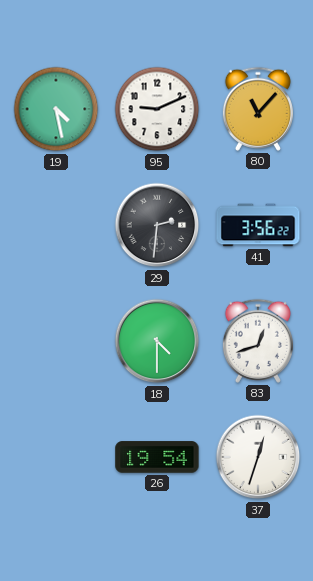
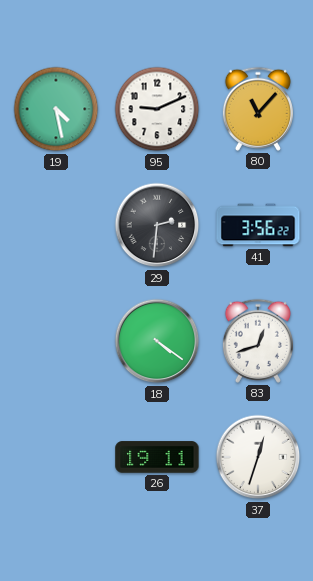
18: 4:30 -> 4:21
26: 19:54 -> 19:11
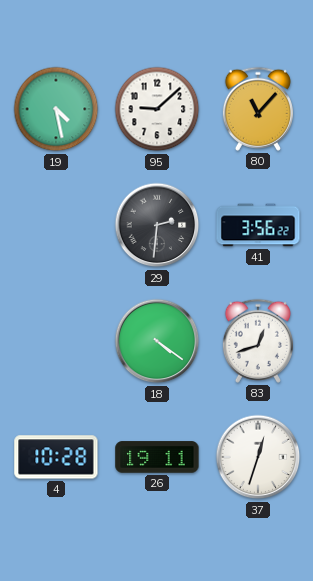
95: 9:11 -> 9:08
4: none -> 10:28
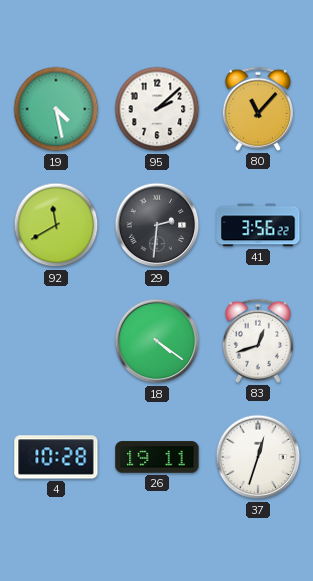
95: 9:08 -> 2:08
92: none -> 11:40
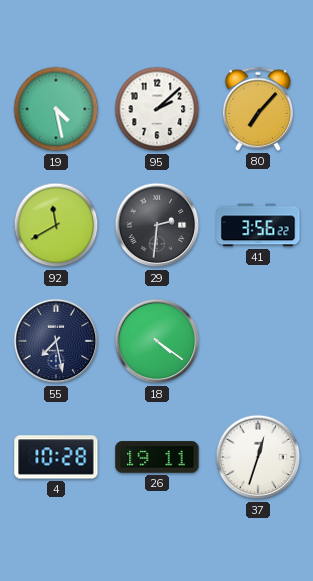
80: 11:07 -> 7:07
55: none -> 7:28
83: 12:42 -> none
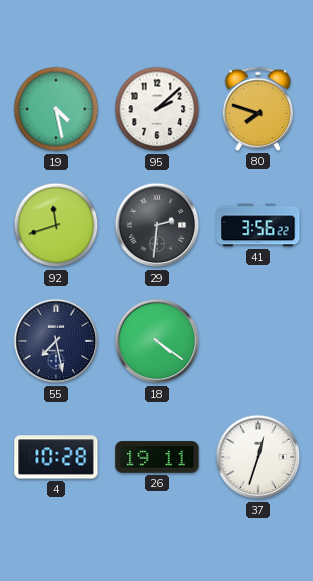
80: 7:07 -> 7:48
92: 11:40 -> 11:42
